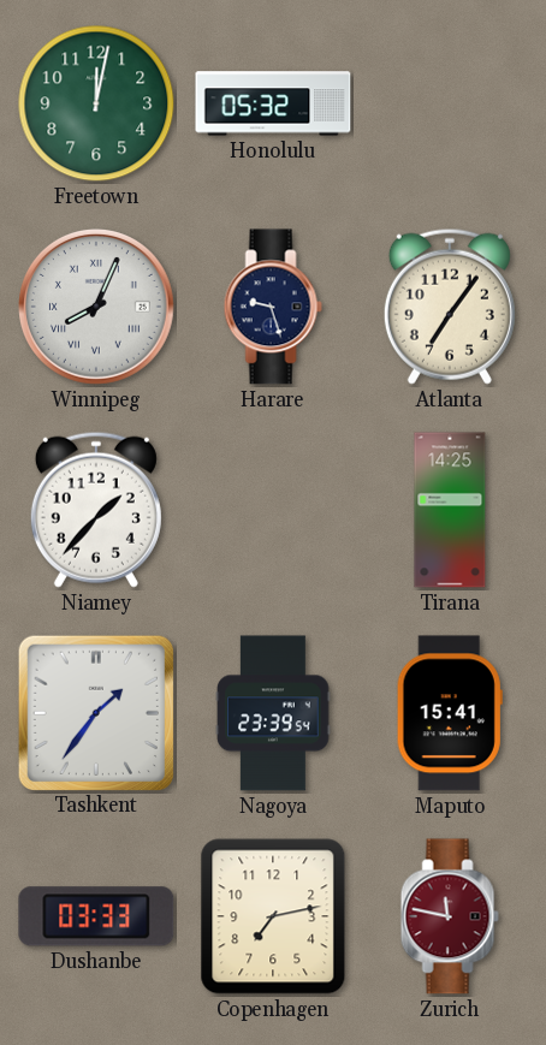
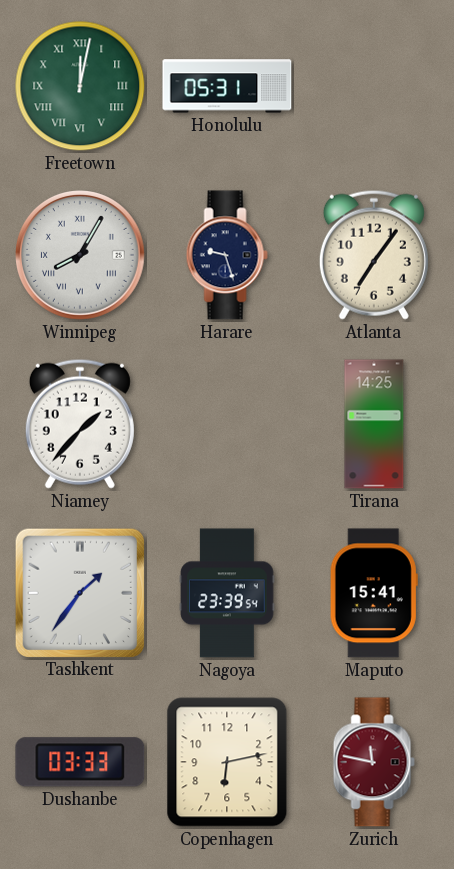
Freetown numerals: Arabic -> Roman
Honolulu: 05:32 -> 05:31
Winnipeg: 8:04 -> 8:05
Copenhagen: 7:13 -> 6:13
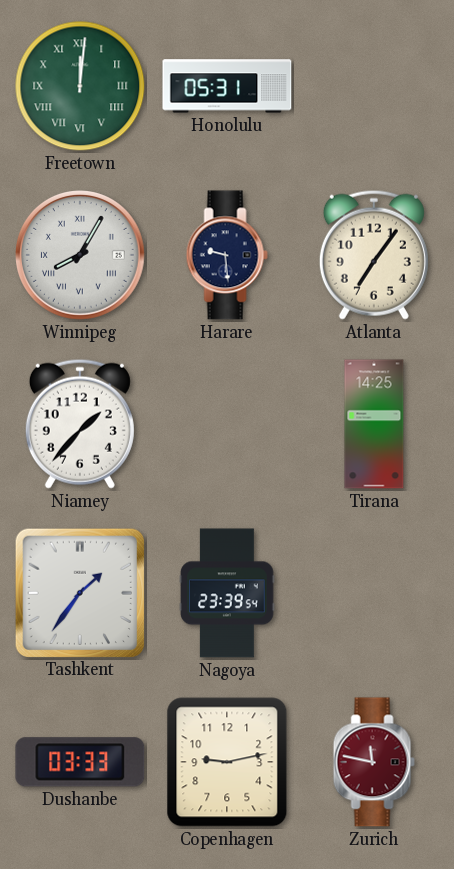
Freetown: 12:02 -> 12:01
Harare: 9:27 -> 9:29
Maputo: 15:41 -> none
Copenhagen: 6:13 -> 9:13
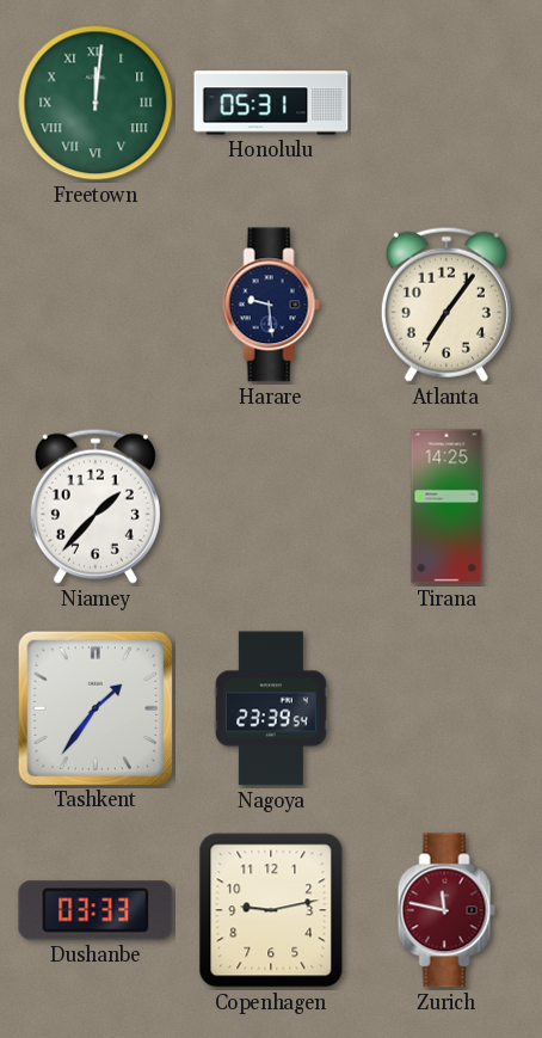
Winnipeg: 8:05 -> none
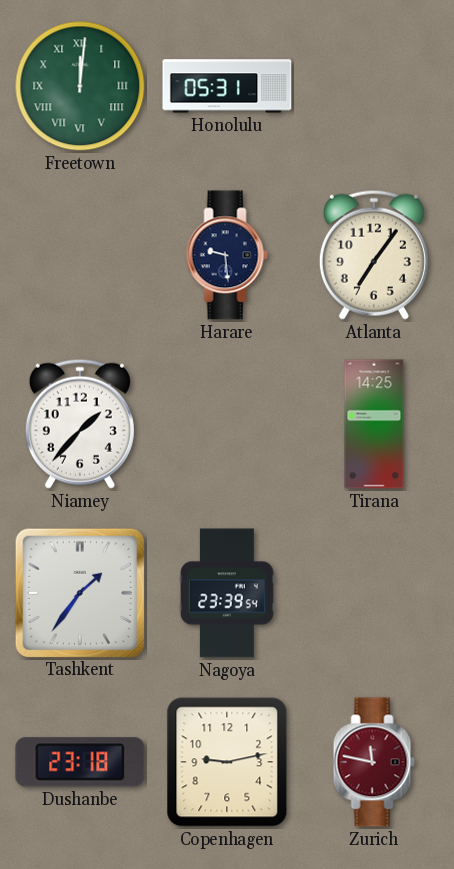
Dushanbe: 03:33 -> 23:18
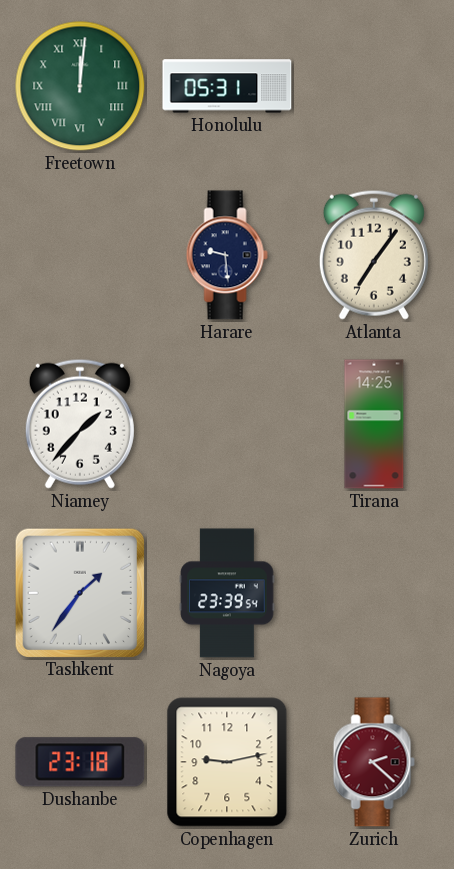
Zurich: 11:47 -> 2:22
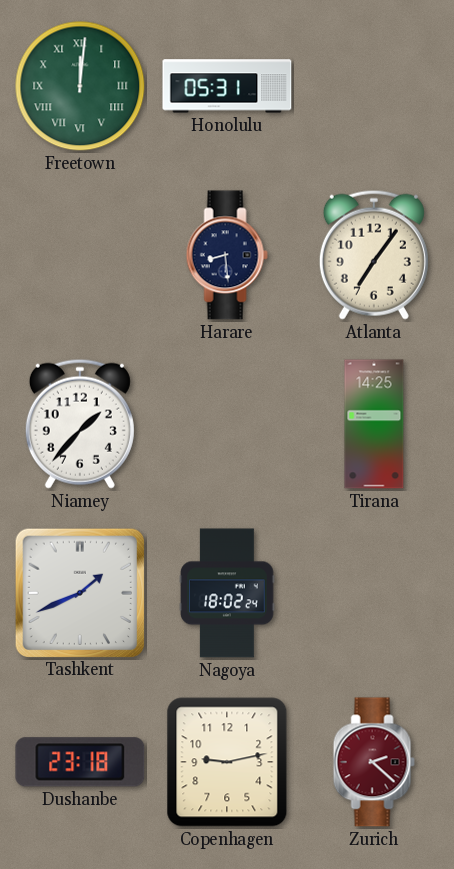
Harare: 9:29 -> 8:29
Tashkent: 1:36 -> 1:41
Nagoya: 23:39 -> 18:02
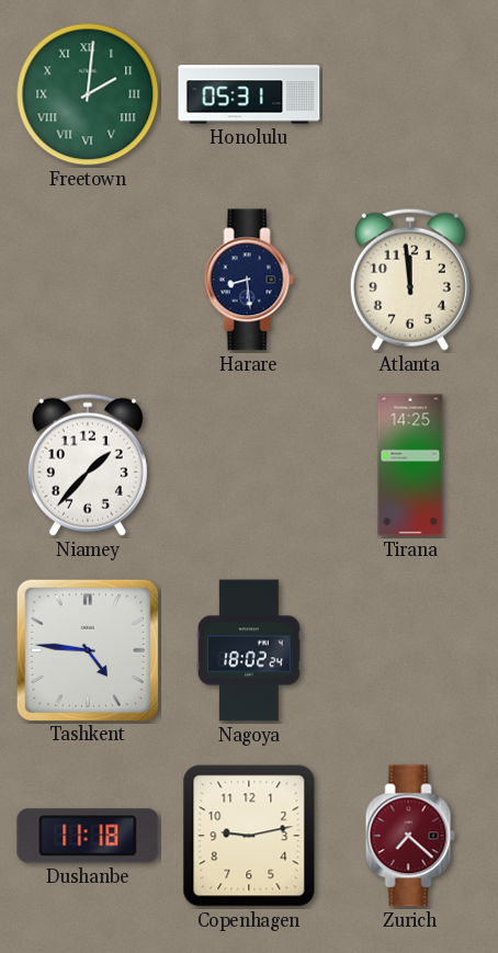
Freetown: 12:01 -> 2:01
Atlanta: 7:06 -> 11:59
Tashkent: 1:41 -> 4:46
Dushanbe: 23:18 -> 11:18
Zurich: 2:22 -> 7:22
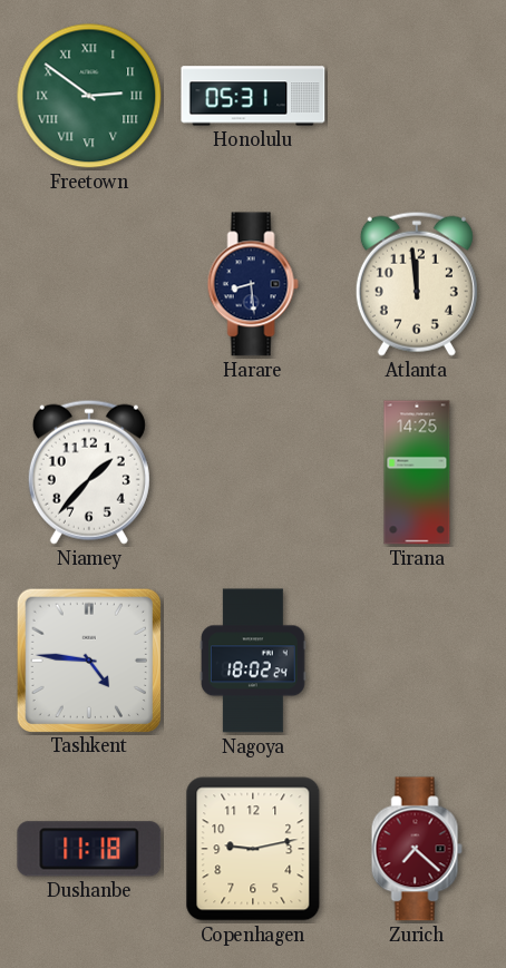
Freetown: 2:01 -> 2:51
